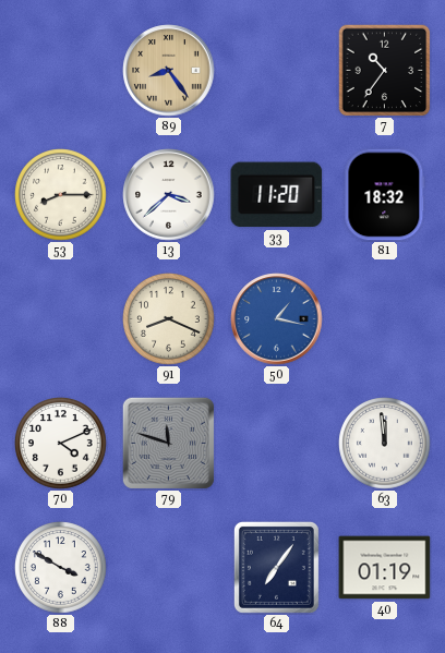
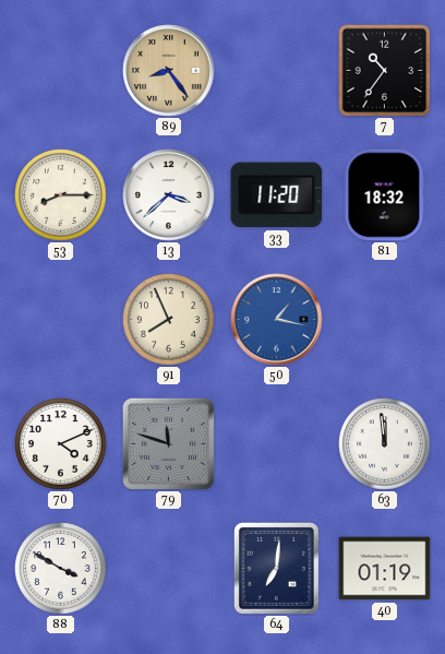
91: 8:19 -> 7:56
64: 7:06 -> 7:01
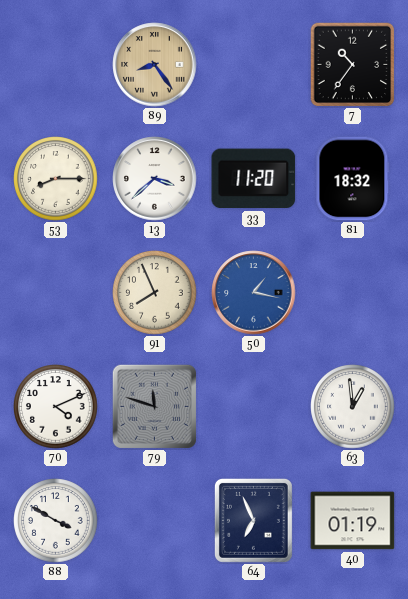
63: 11:59 -> 12:59
64: 7:01 -> 6:56
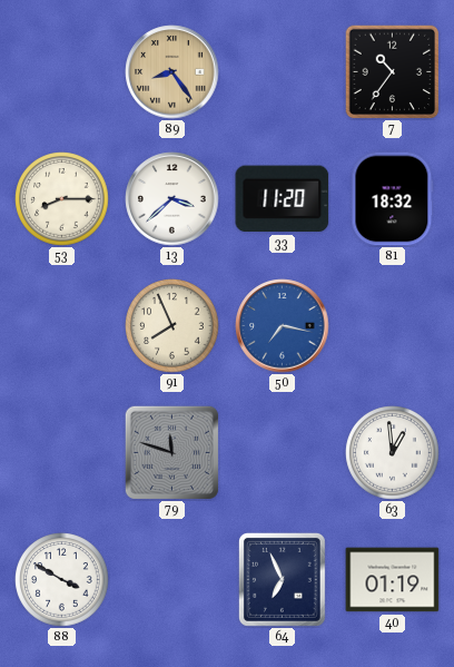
50: 1:17 -> 7:17
70: 4:11 -> none
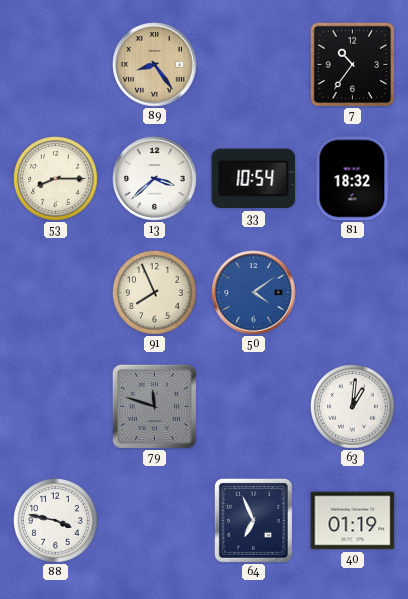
33: 11:20 -> 10:54
50: 7:17 -> 4:09
63: 12:59 -> 1:01
88: 3:50 -> 3:47
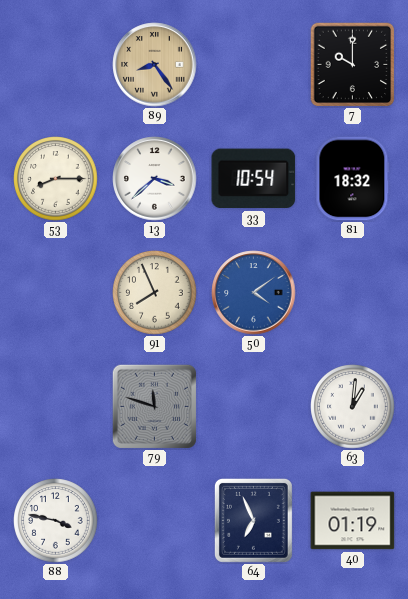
7: 10:36 -> 10:00
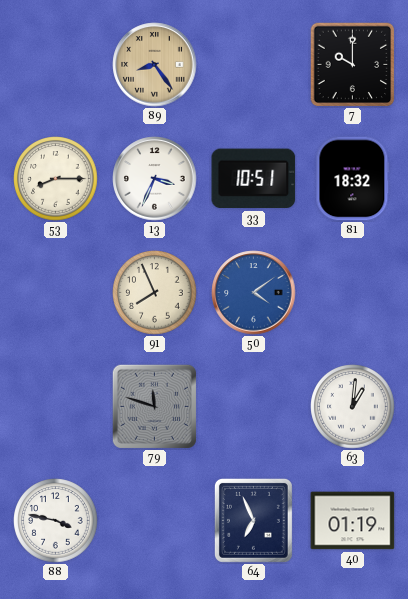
13: 3:38 -> 3:34
33: 10:54 -> 10:51
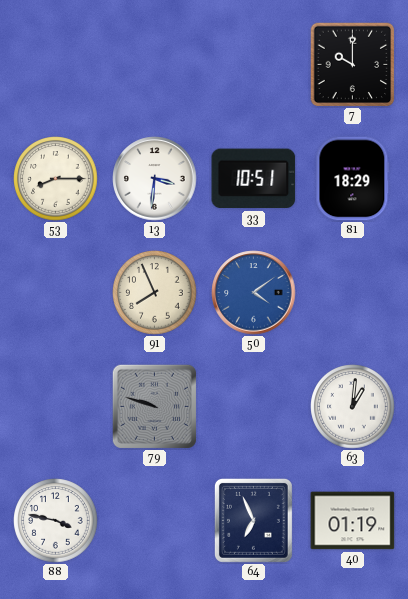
89: 8:24 -> none
13: 3:34 -> 3:31
81: 18:32 -> 18:29
79: 11:48 -> 9:48
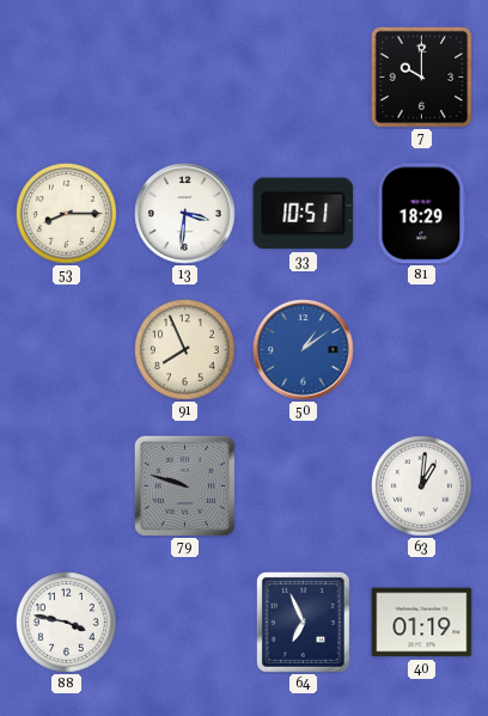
50: 4:09 -> 1:09
